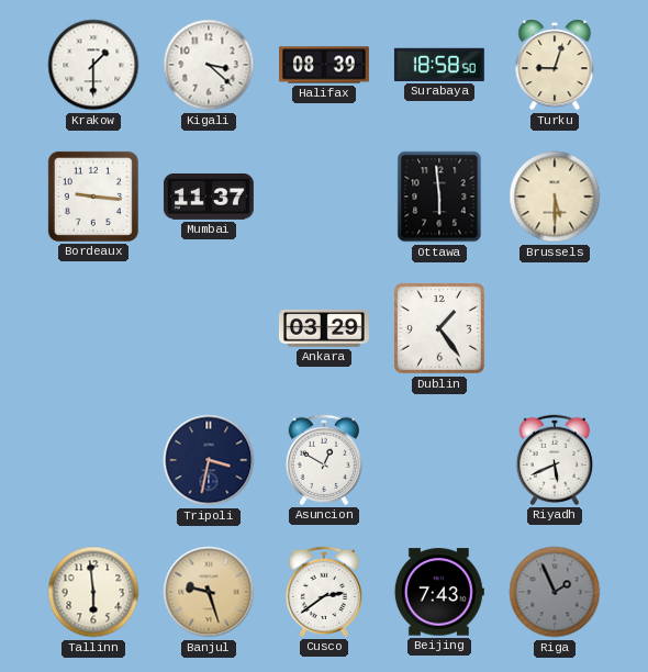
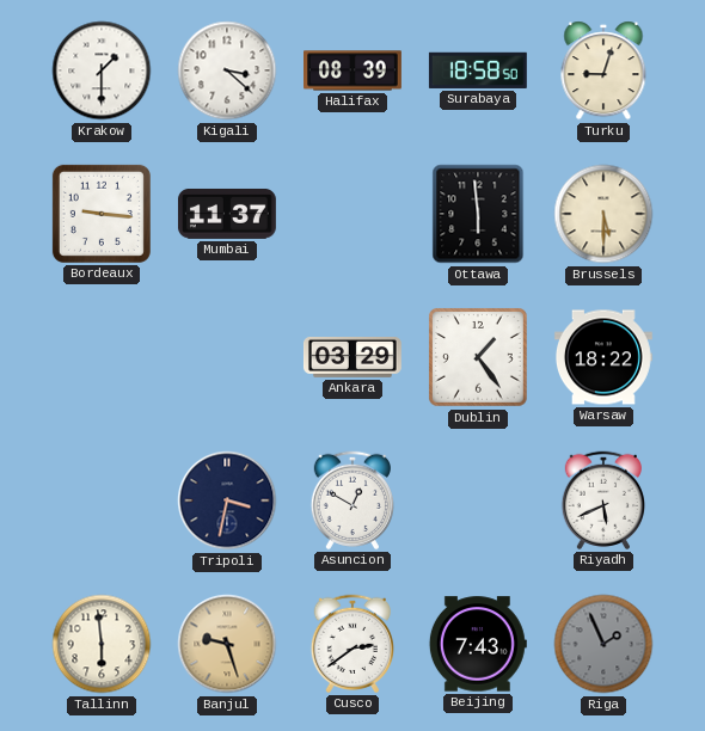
Warsaw: none -> 18:22
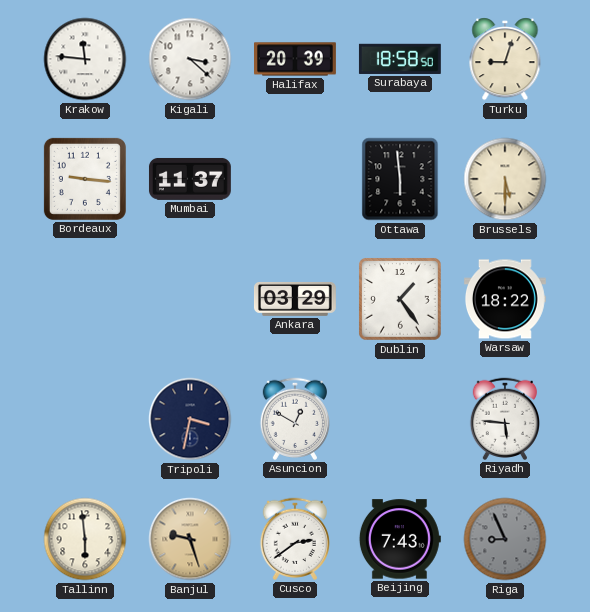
Krakow: 1:30 -> 11:46
Halifax: 08:39 -> 20:39
Riyadh: 5:41 -> 5:46
Riga: 1:56 -> 8:56
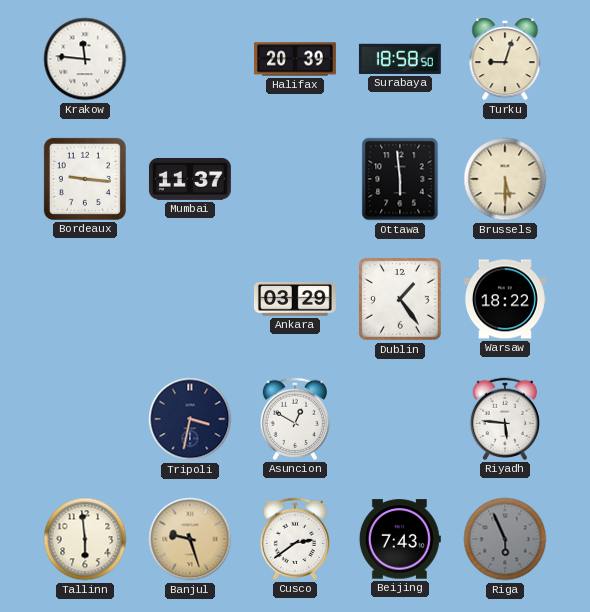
Kigali: 3:22 -> none
Riga: 8:56 -> 5:56
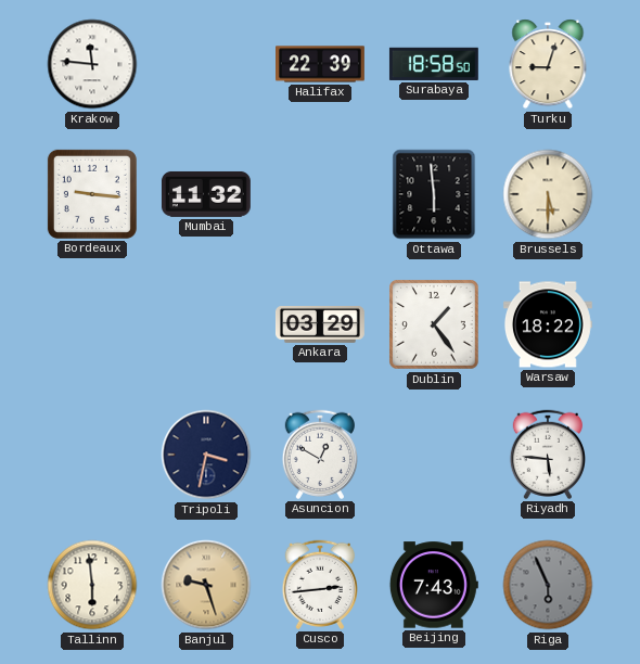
Halifax: 20:39 -> 22:39
Mumbai: 11:37 -> 11:32
Cusco: 2:39 -> 2:44
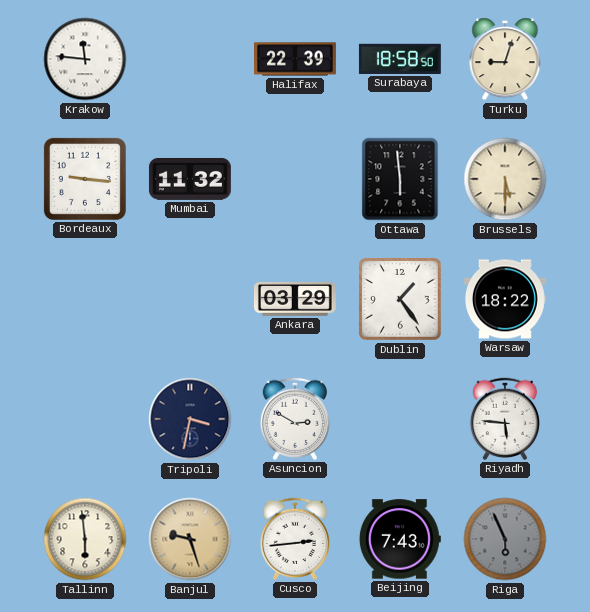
Asuncion: 12:50 -> 2:50
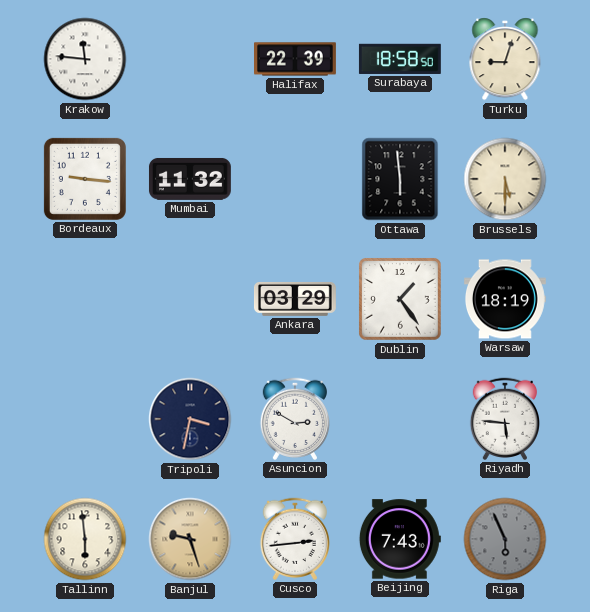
Warsaw: 18:22 -> 18:19
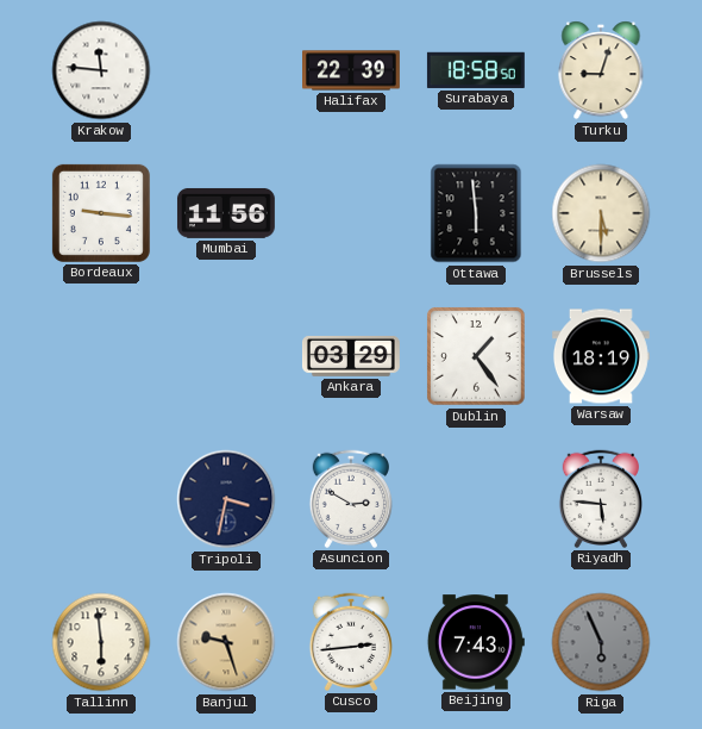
Mumbai: 11:32 -> 11:56
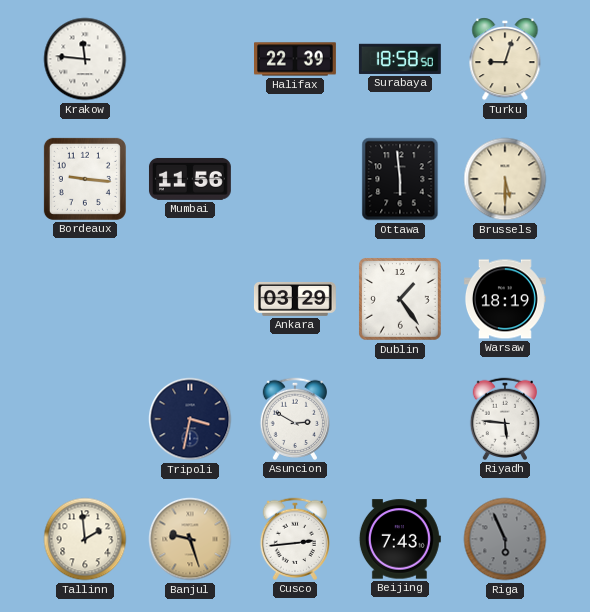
Tallinn: 5:59 -> 1:59
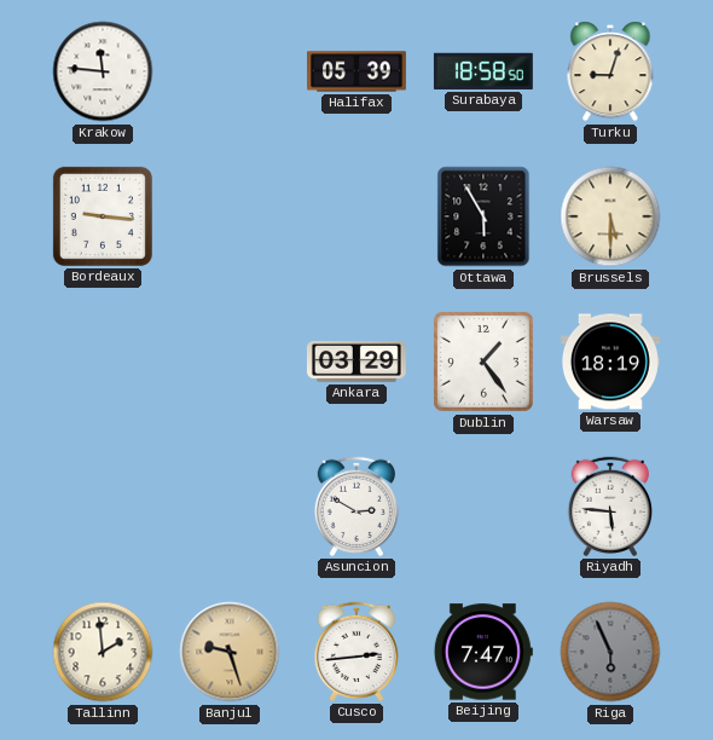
Halifax: 22:39 -> 05:39
Mumbai: 11:56 -> none
Ottawa: 5:59 -> 5:55
Tripoli: 3:32 -> none
Beijing: 7:43 -> 7:47
